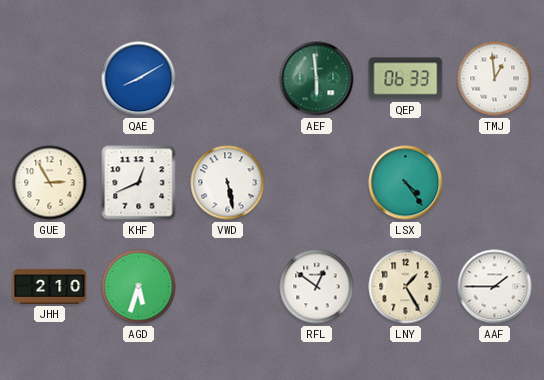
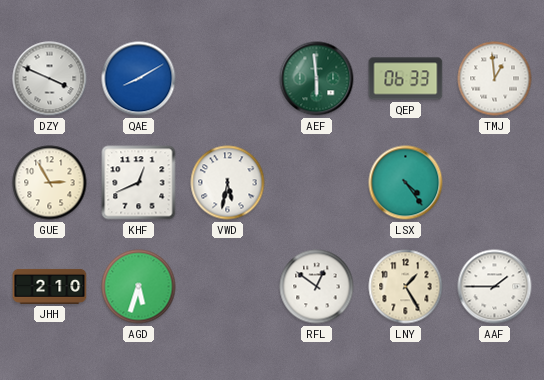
DZY: none -> 3:49
VWD: 5:28 -> 5:32
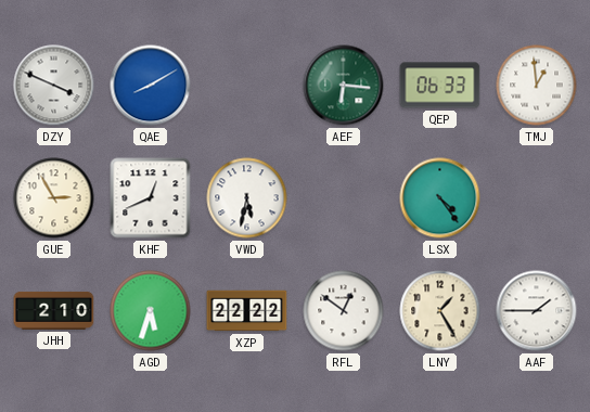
AEF: 5:59 -> 6:16
XZP: none -> 22:22
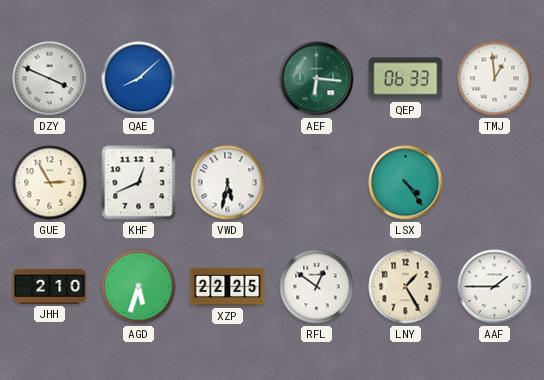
QAE: 8:10 -> 8:08
XZP: 22:22 -> 22:25
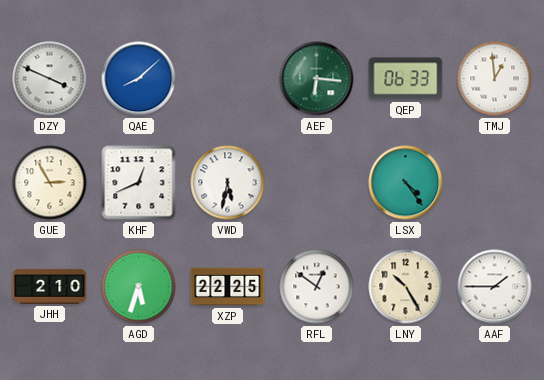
LNY: 1:25 -> 10:25
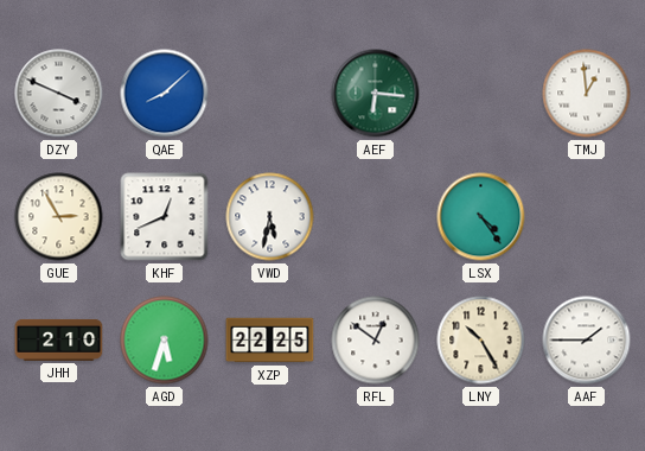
QEP: 06:33 -> none
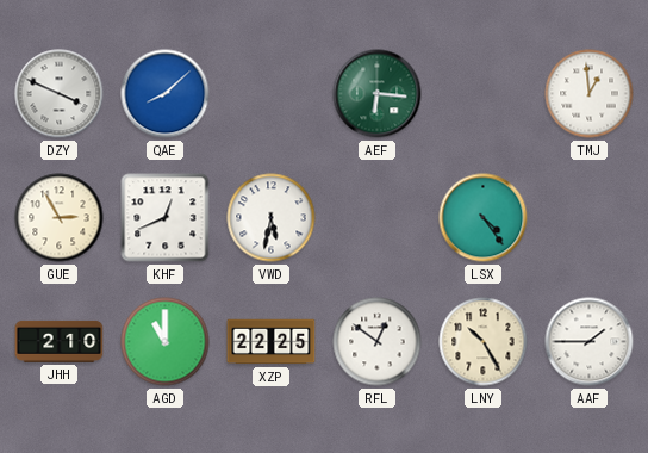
AGD: 5:33 -> 11:00
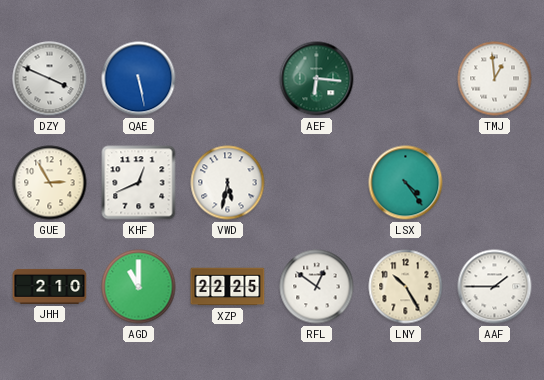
QAE: 8:08 -> 5:28
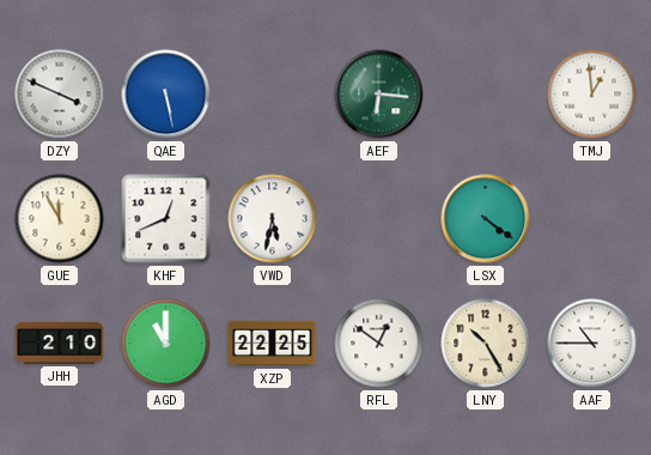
GUE: 2:55 -> 11:55
LSX: 4:24 -> 4:21
AAF: 1:45 -> 10:45
